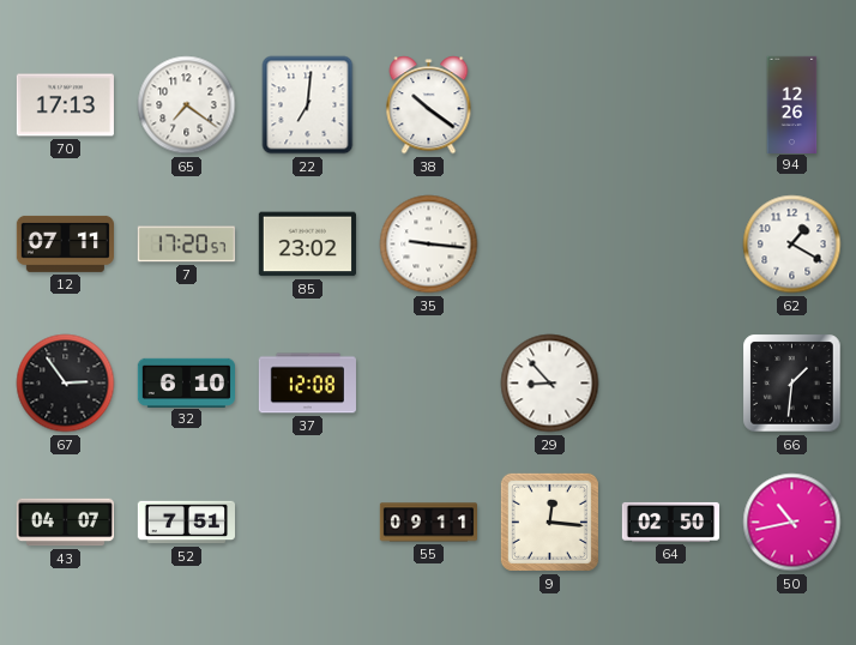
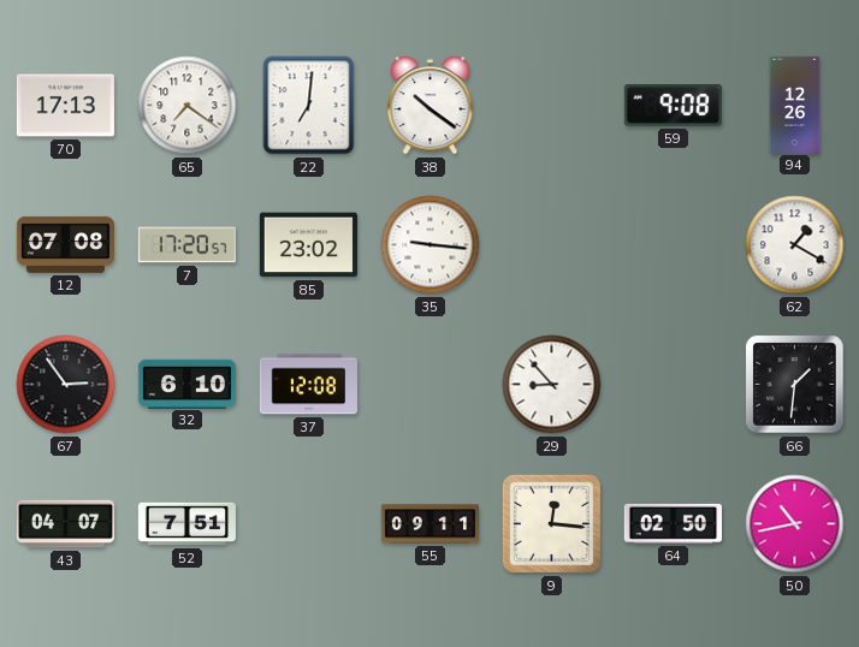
59: none -> 9:08
12: 07:11 -> 07:08
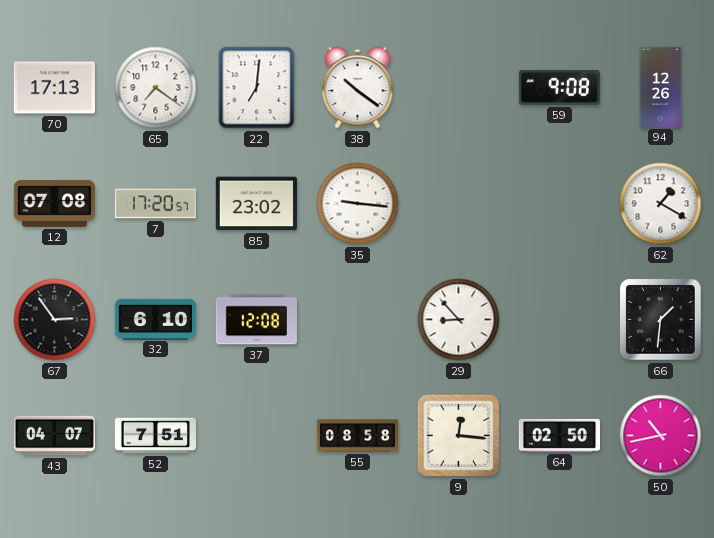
55: 09:11 -> 08:58
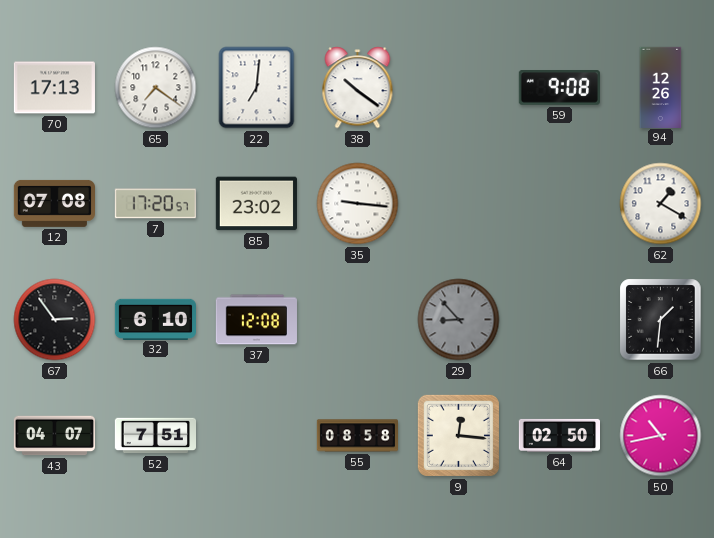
29 dial: white -> grey
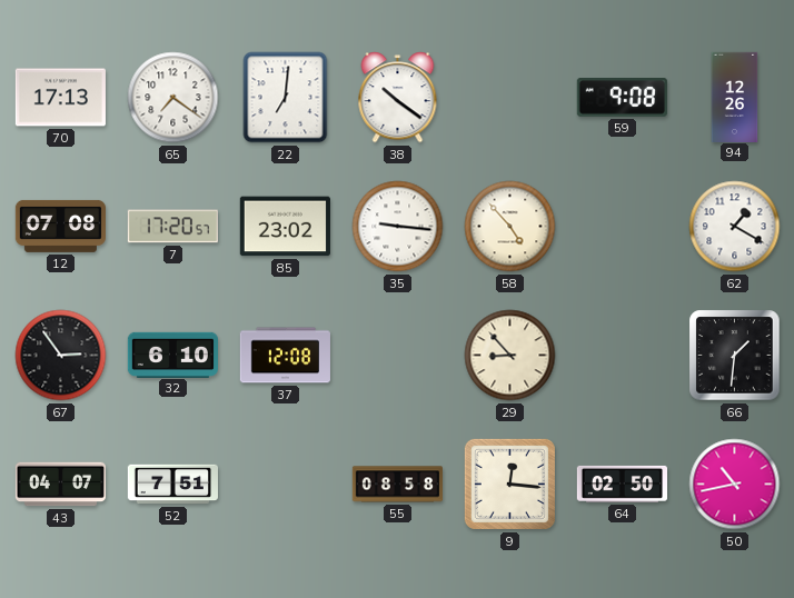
58: none -> 4:53
29 dial: grey -> cream
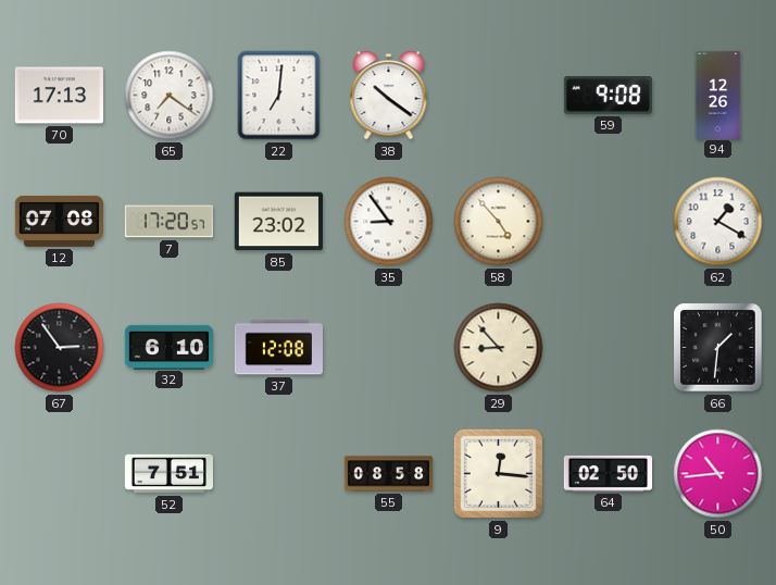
35: 9:16 -> 8:54
43: 04:07 -> none
50: 10:43 -> 10:44
